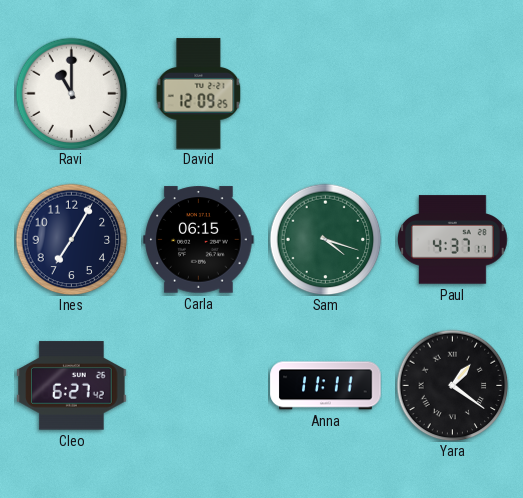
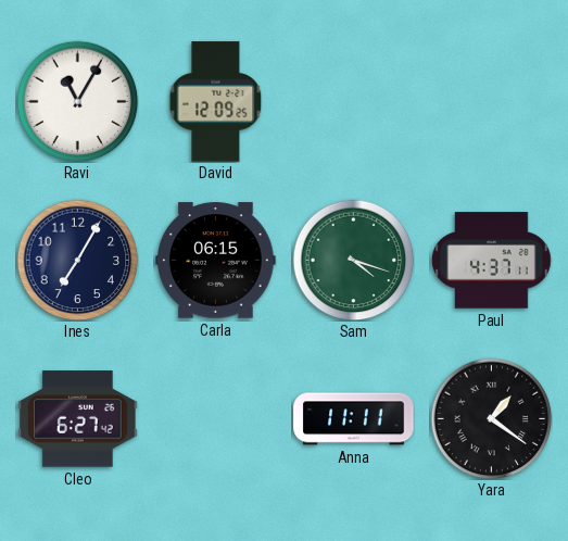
Ravi: 11:00 -> 11:05
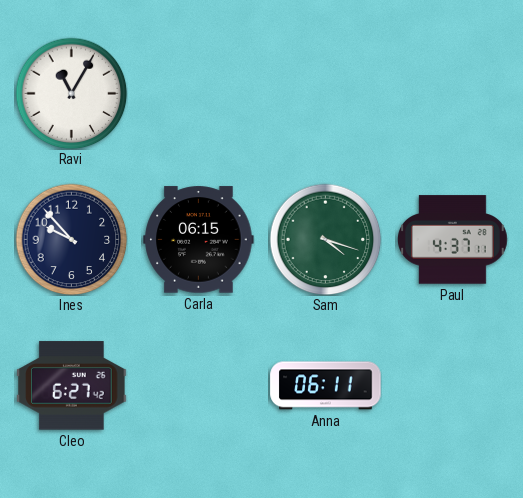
David: 12:09 -> none
Ines: 7:05 -> 9:53
Anna: 11:11 -> 06:11
Yara: 1:21 -> none
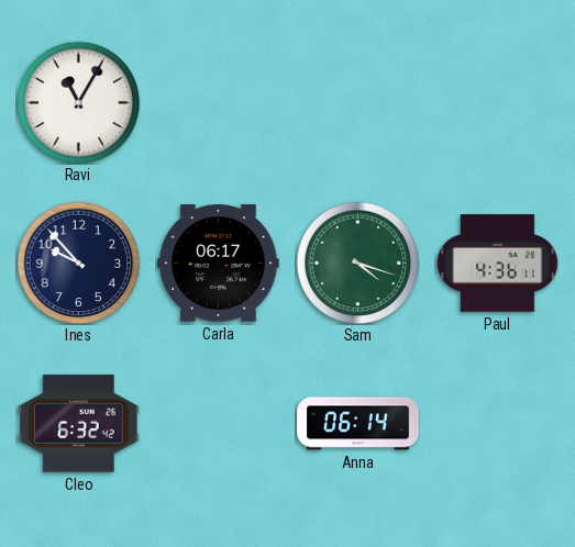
Carla: 06:15 -> 06:17
Paul: 4:37 -> 4:36
Cleo: 6:27 -> 6:32
Anna: 06:11 -> 06:14
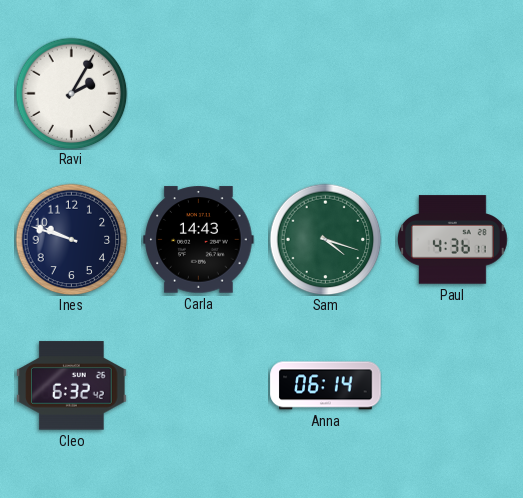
Ravi: 11:05 -> 2:05
Ines: 9:53 -> 9:48
Carla: 06:17 -> 14:43
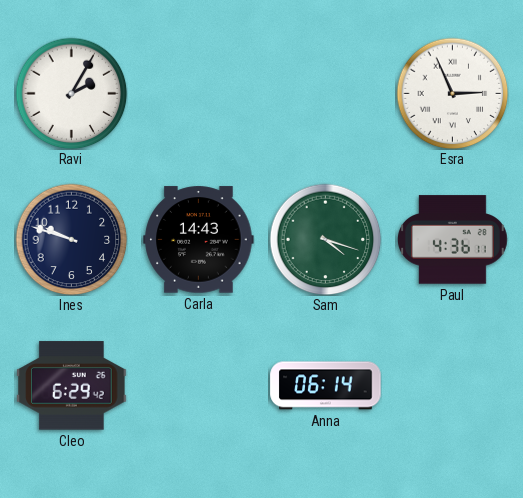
Esra: none -> 2:56
Cleo: 6:32 -> 6:29
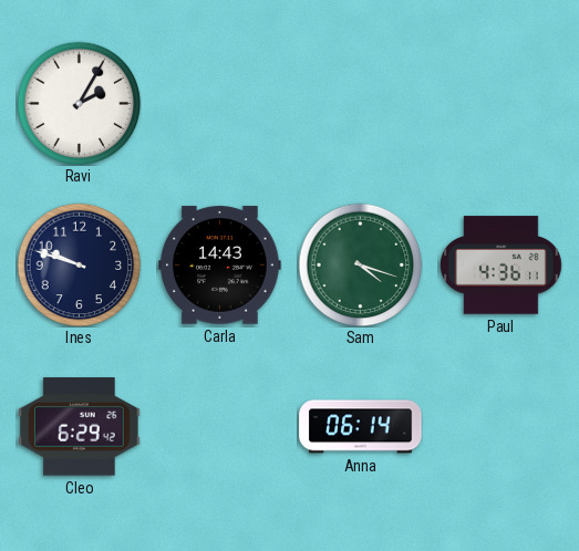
Esra: 2:56 -> none
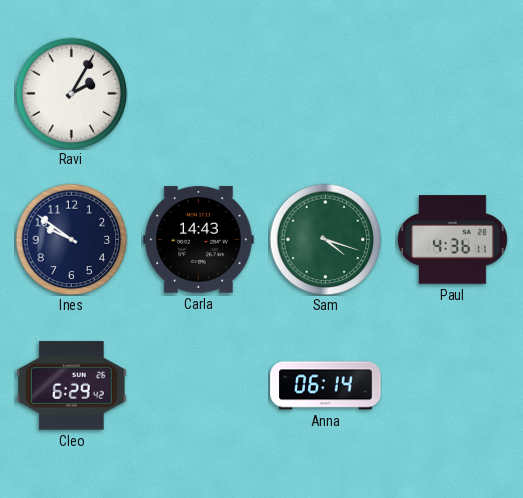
Ines: 9:48 -> 9:51
